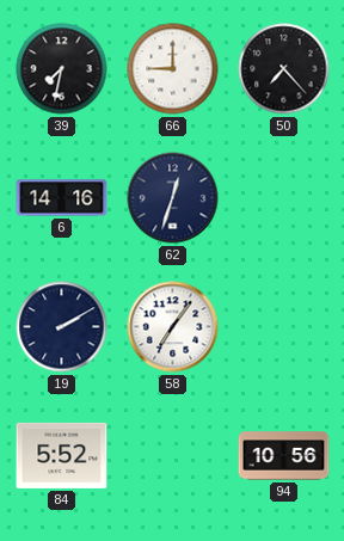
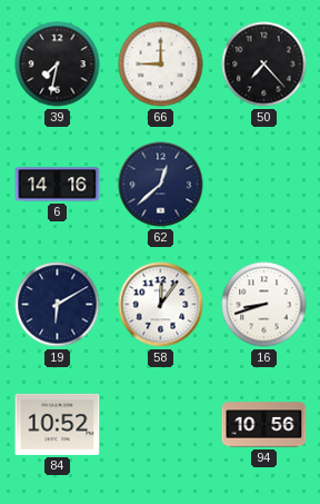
62: 12:33 -> 12:38
19: 2:10 -> 6:10
58: 7:06 -> 12:06
16: none -> 8:42
84: 5:52 -> 10:52
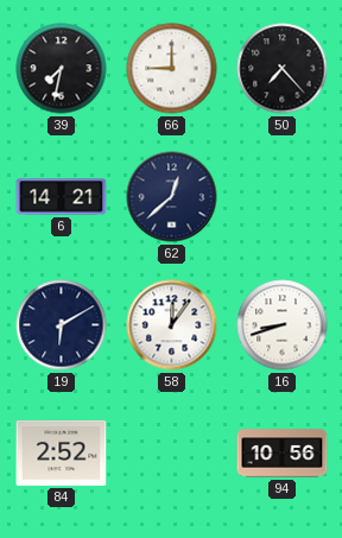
6: 14:16 -> 14:21
84: 10:52 -> 2:52
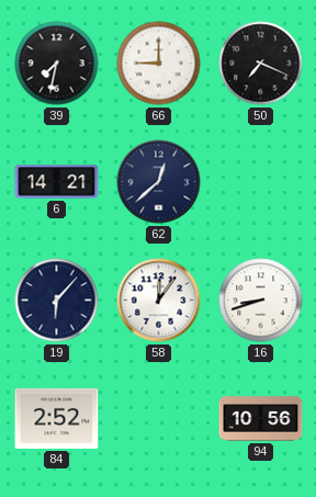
50: 7:23 -> 7:19
19: 6:10 -> 6:07
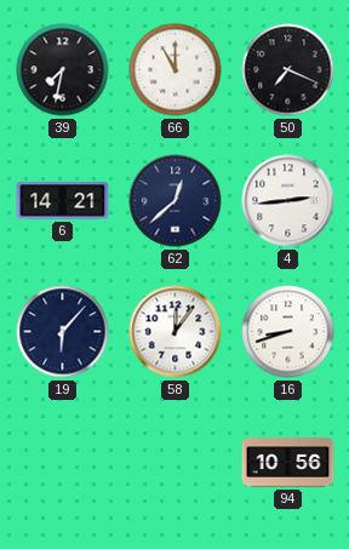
66: 9:00 -> 11:00
4: none -> 2:44
84: 2:52 -> none
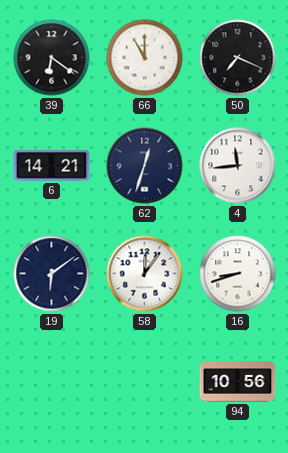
39: 7:32 -> 6:21
62: 12:38 -> 12:33
4: 2:44 -> 11:44
19: 6:07 -> 6:09
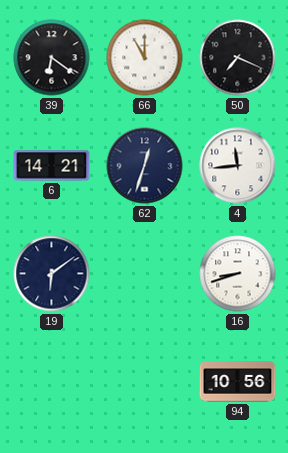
58: 12:06 -> none
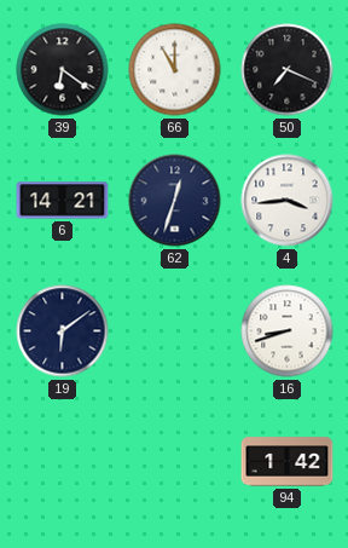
4: 11:44 -> 3:44
94: 10:56 -> 1:42
